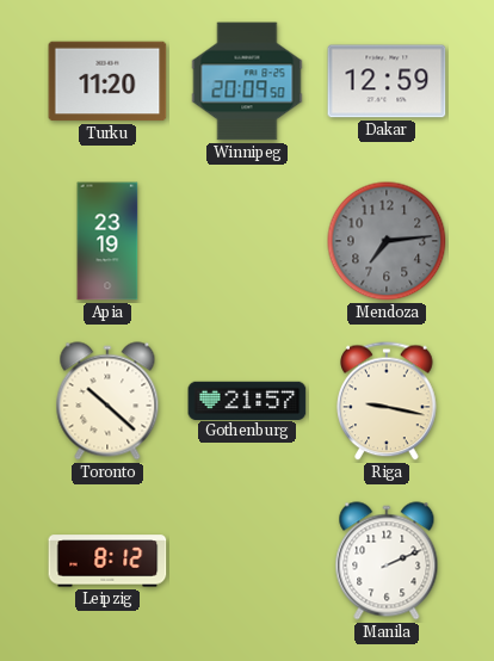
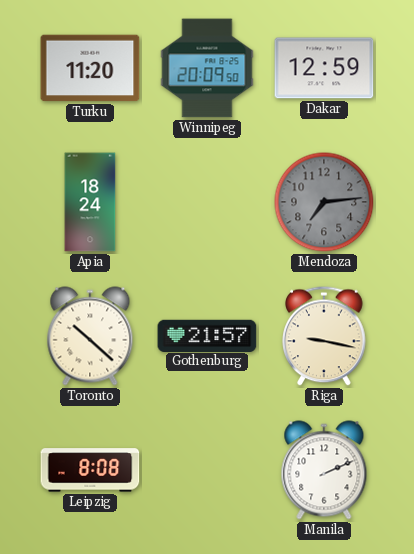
Apia: 23:19 -> 18:24
Leipzig: 8:12 -> 8:08
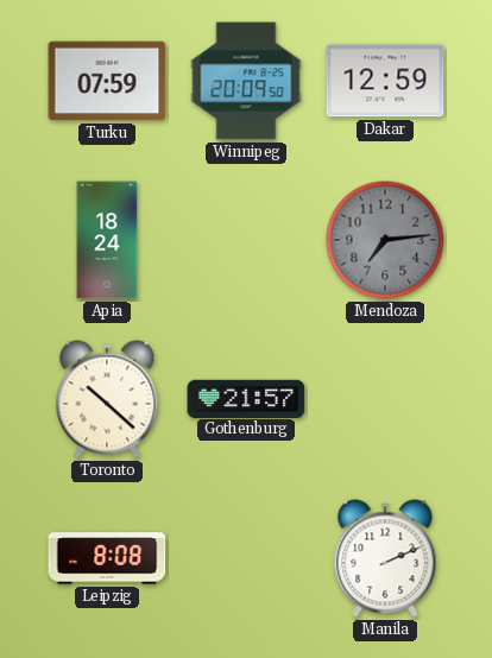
Turku: 11:20 -> 07:59
Riga: 9:17 -> none
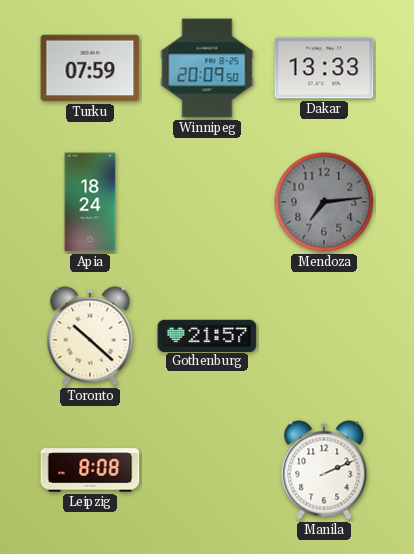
Dakar: 12:59 -> 13:33
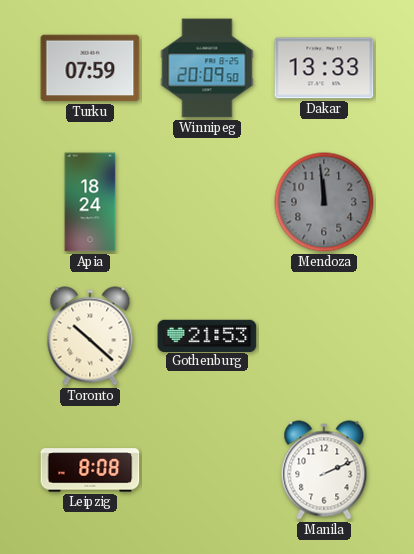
Mendoza: 7:14 -> 11:59
Gothenburg: 21:57 -> 21:53
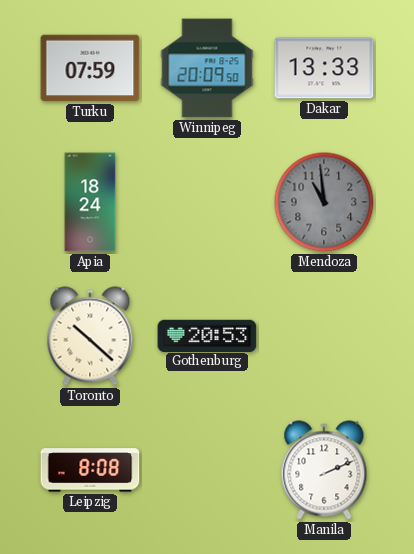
Mendoza: 11:59 -> 10:59
Gothenburg: 21:53 -> 20:53
